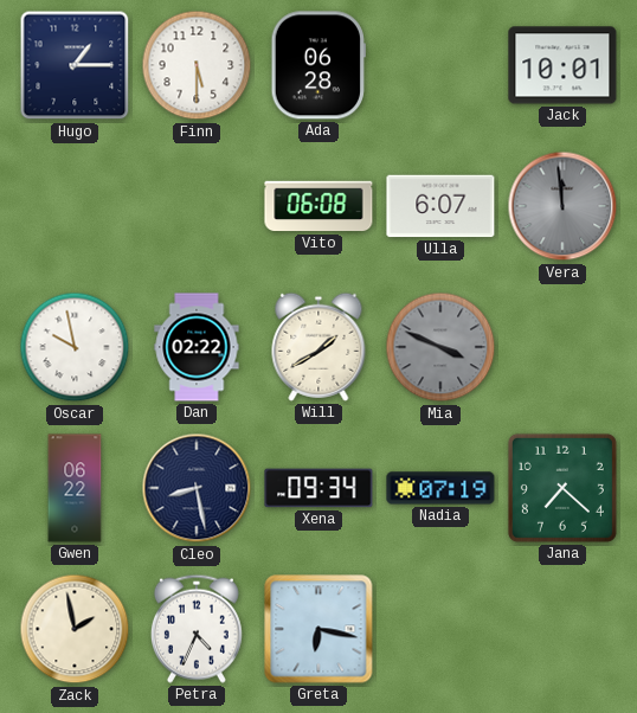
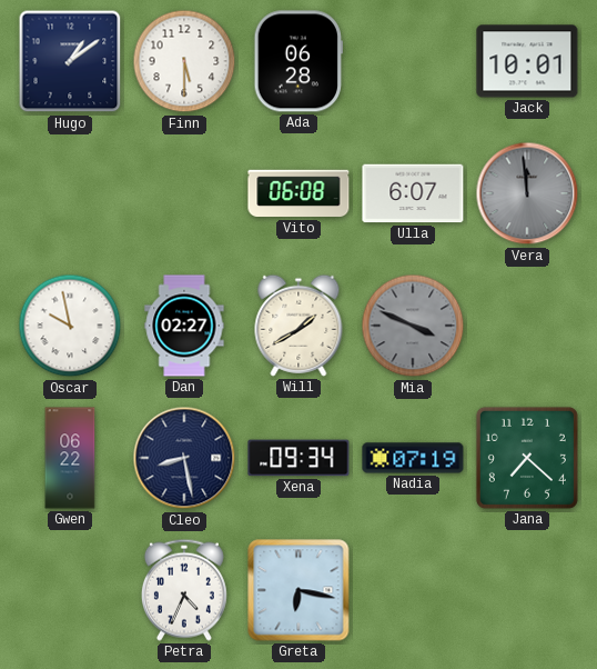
Hugo: 1:15 -> 1:09
Dan: 02:22 -> 02:27
Zack: 1:58 -> none
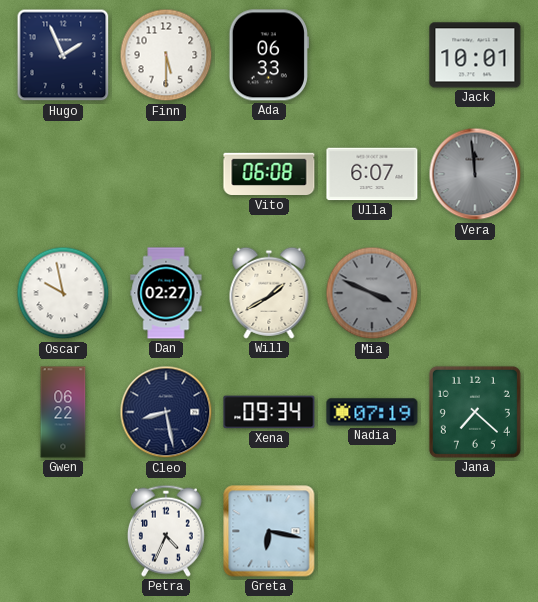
Hugo: 1:09 -> 1:56
Ada: 06:28 -> 06:33
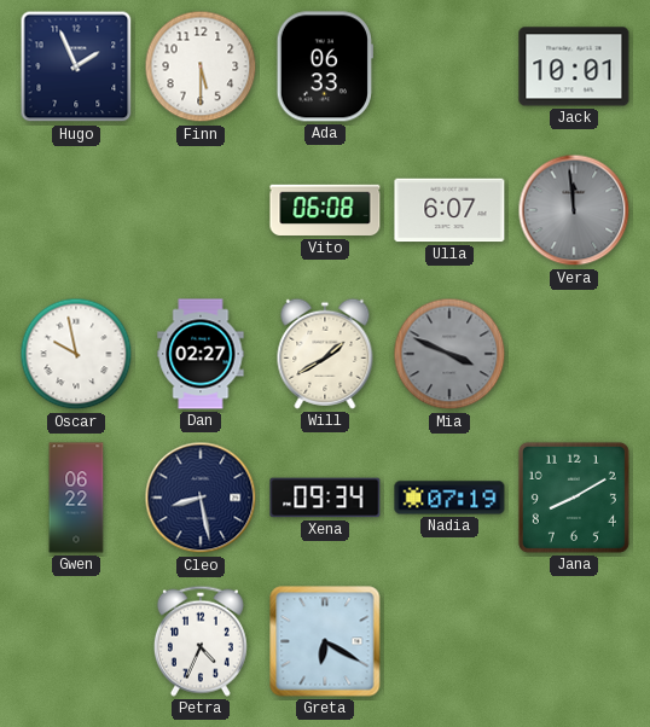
Jana: 7:22 -> 8:10
Greta: 6:17 -> 6:20
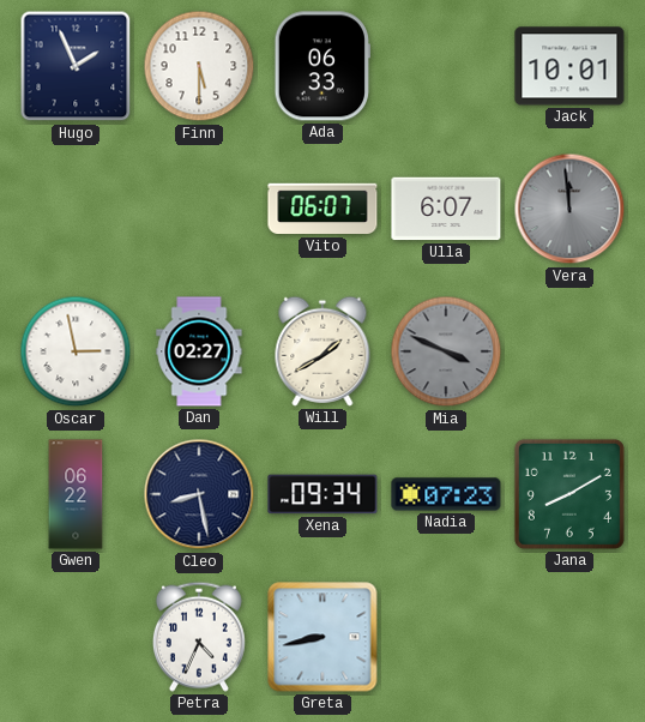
Vito: 06:08 -> 06:07
Oscar: 9:58 -> 2:58
Nadia: 07:19 -> 07:23
Greta: 6:20 -> 8:43
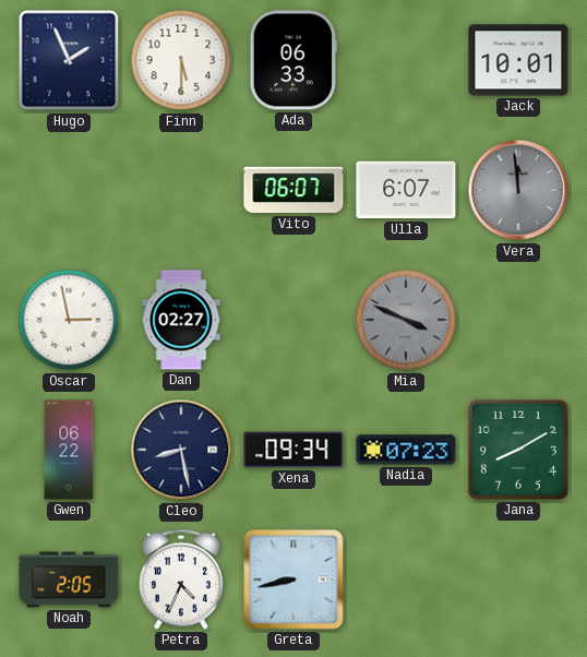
Will: 1:40 -> none
Noah: none -> 2:05
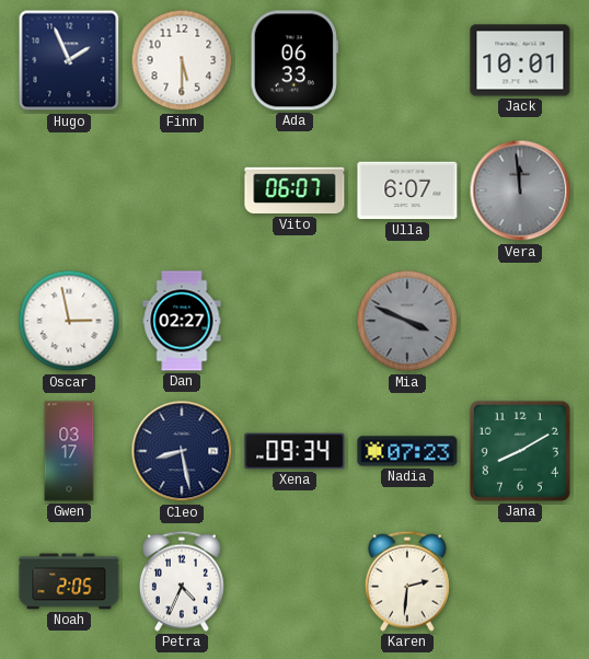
Gwen: 06:22 -> 03:17
Greta: 8:43 -> none
Karen: none -> 2:31
